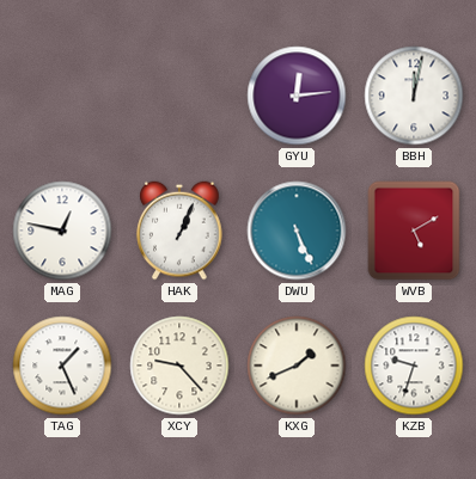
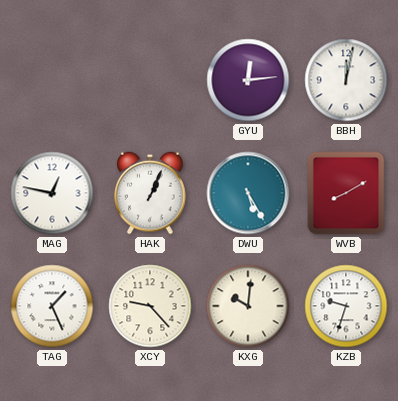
DWU: 5:26 -> 5:25
WVB: 5:10 -> 8:10
KXG: 1:41 -> 10:01
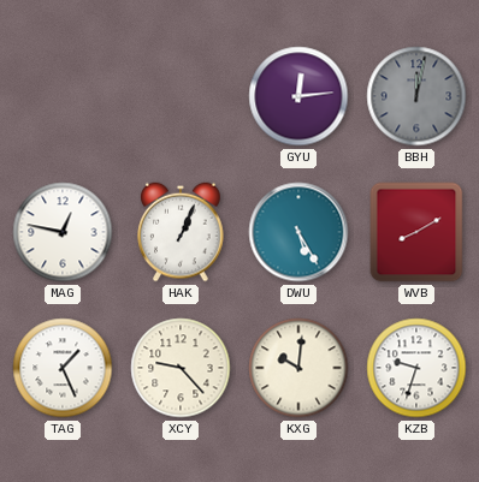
BBH dial: white -> grey
